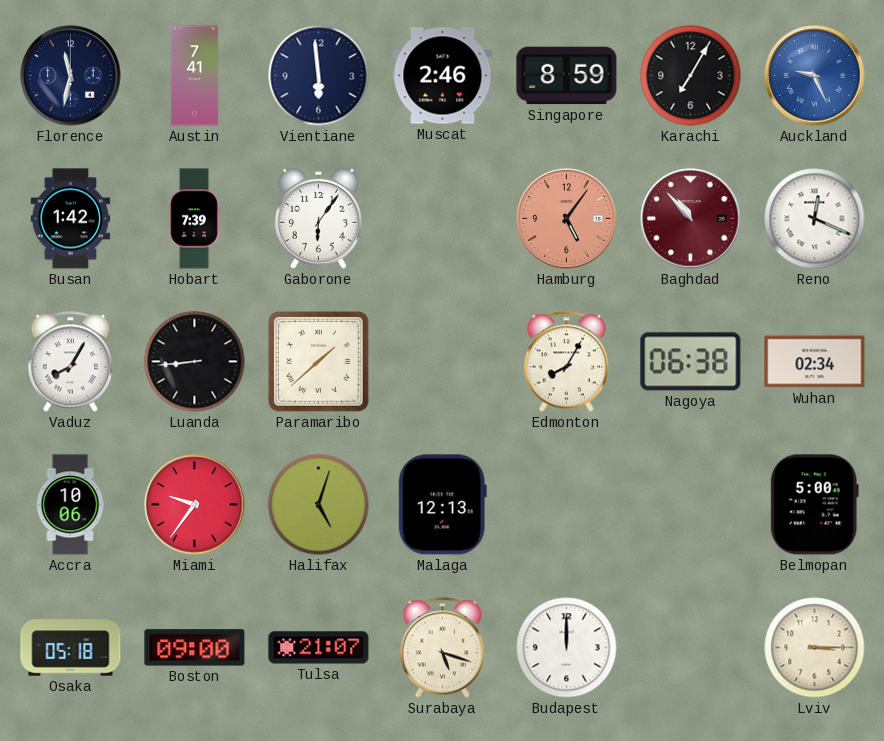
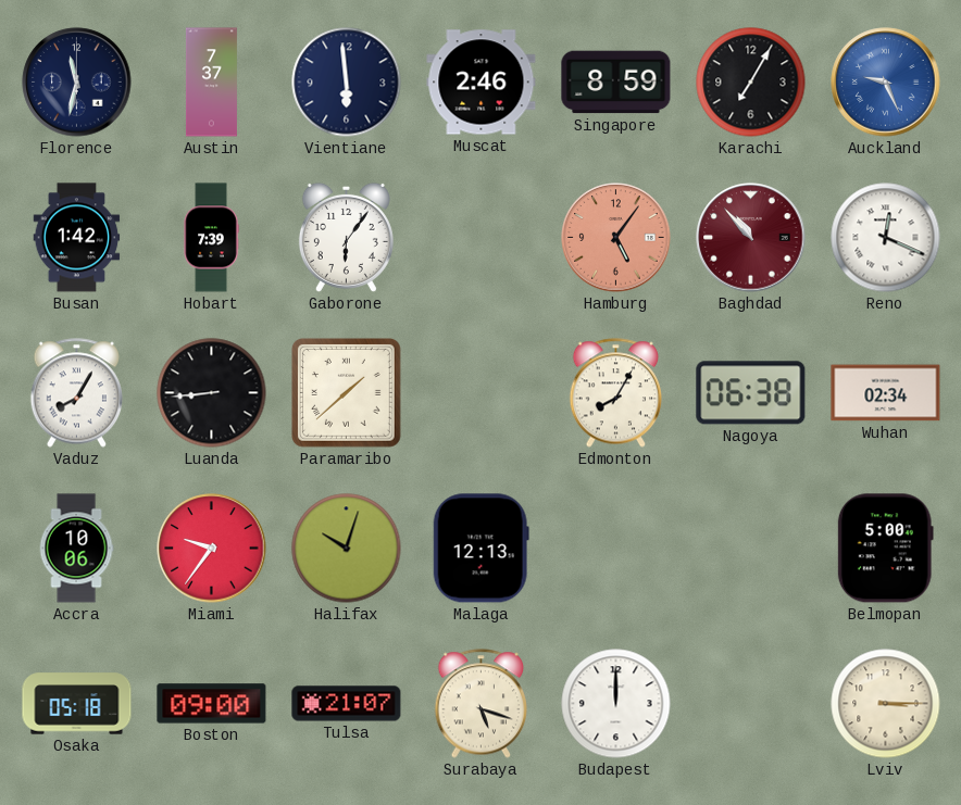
Austin: 7:41 -> 7:37
Halifax: 5:03 -> 10:03
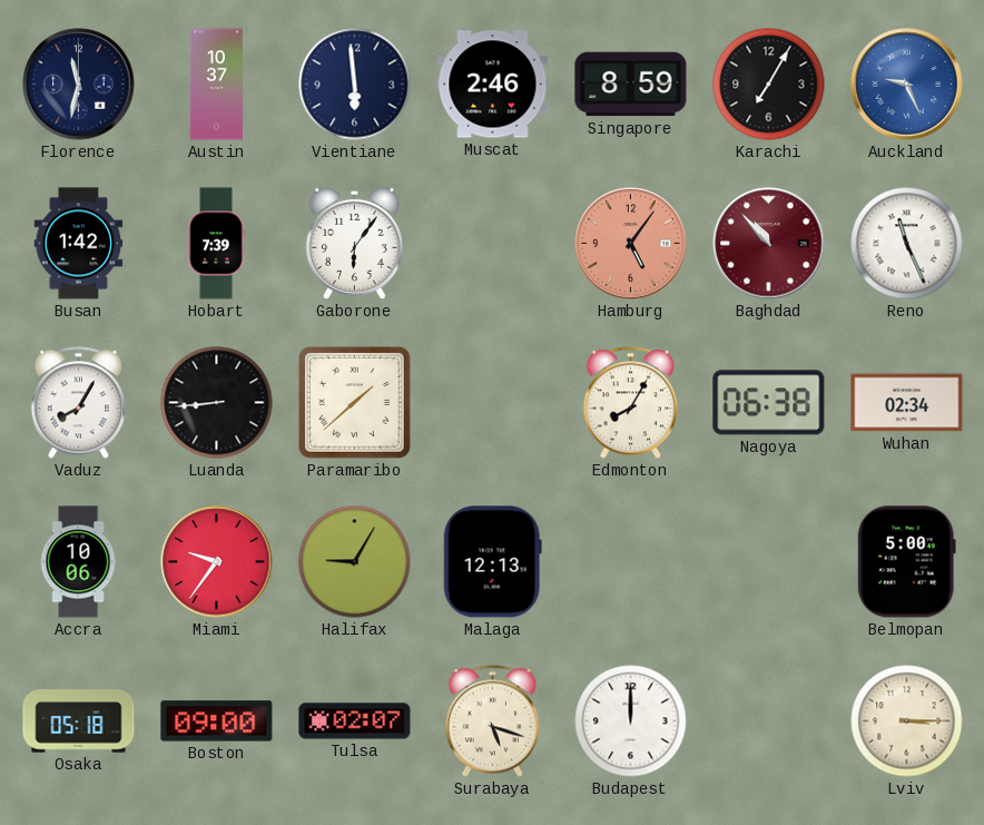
Austin: 7:37 -> 10:37
Reno: 12:19 -> 11:26
Halifax: 10:03 -> 9:05
Tulsa: 21:07 -> 02:07
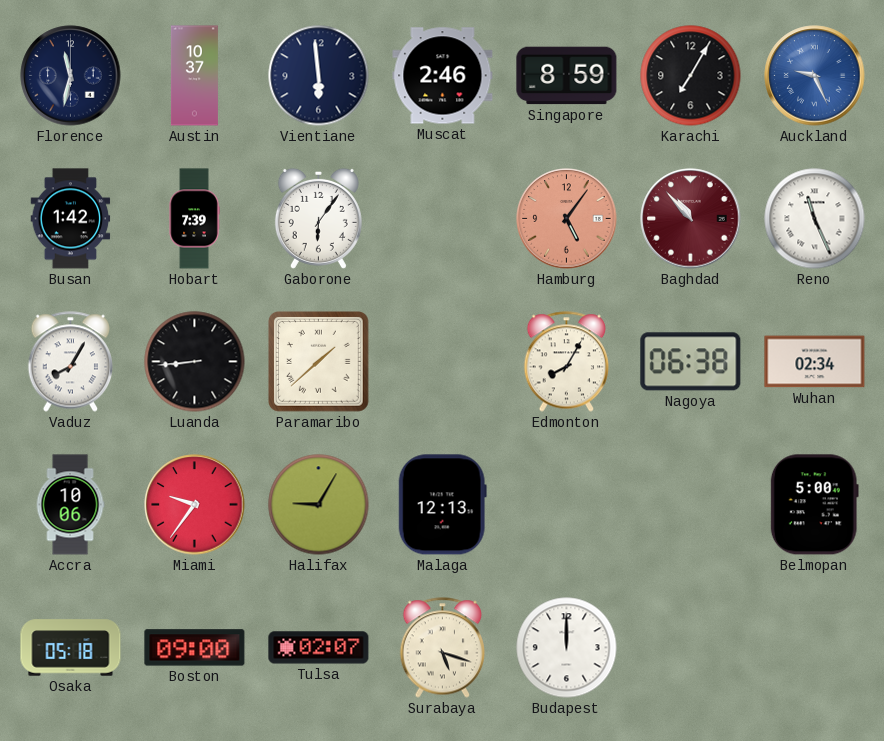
Lviv: 3:15 -> none
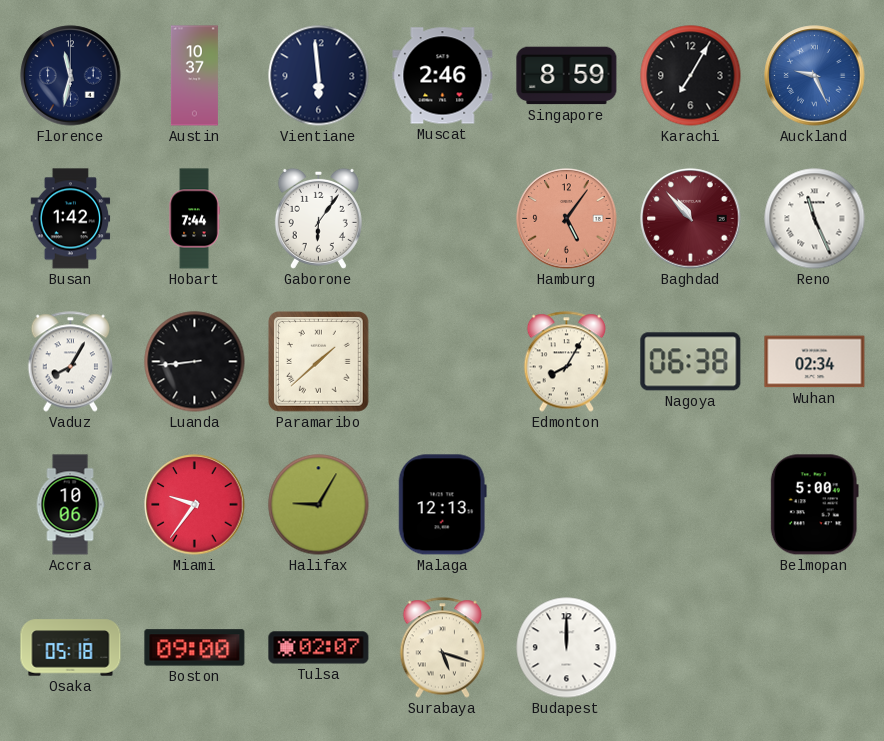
Hobart: 7:39 -> 7:44
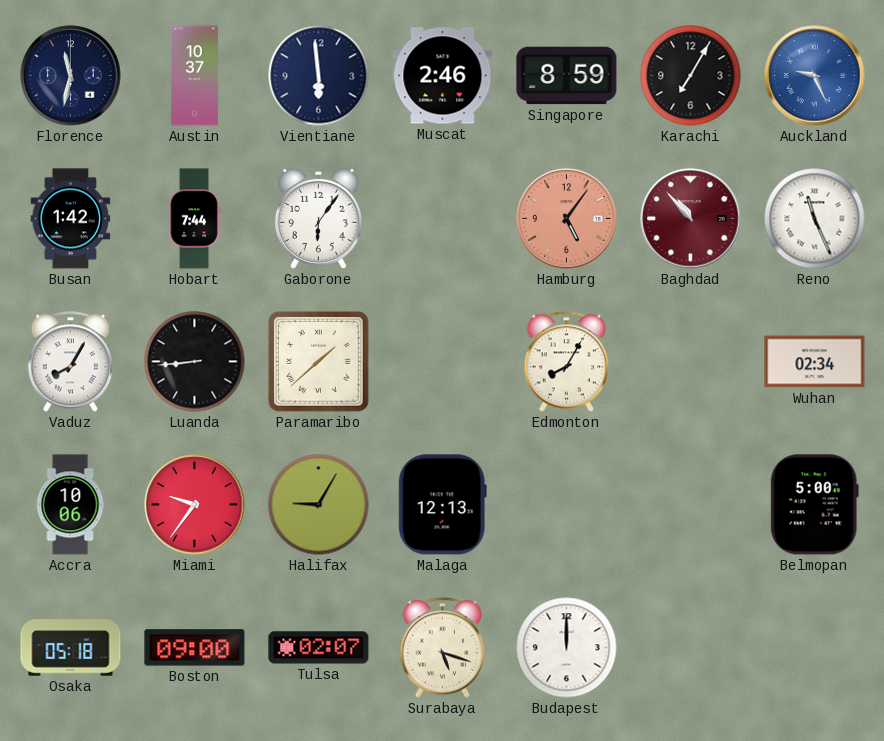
Nagoya: 06:38 -> none
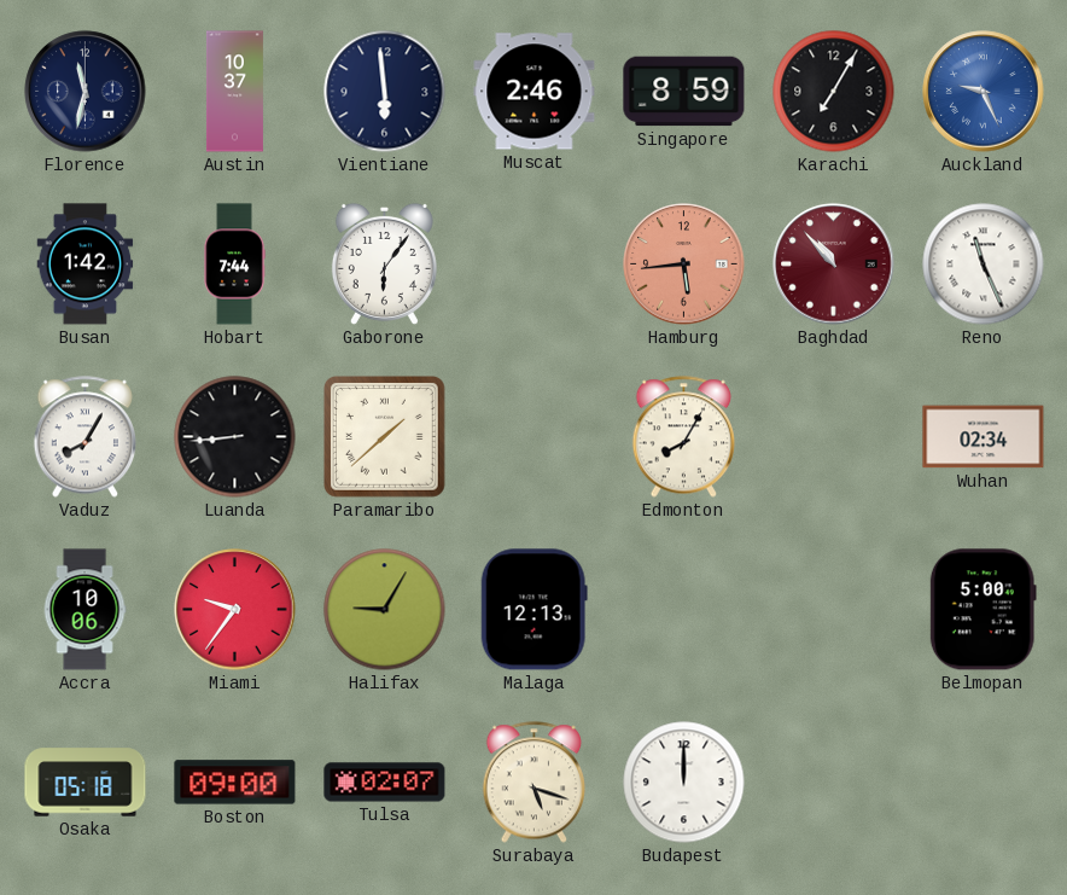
Hamburg: 5:06 -> 5:44
